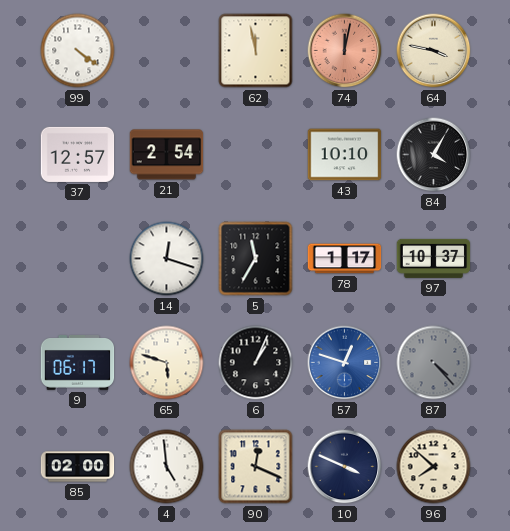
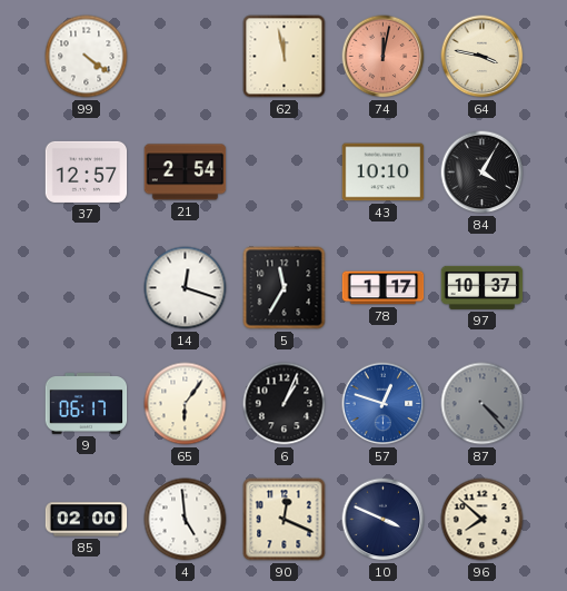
65: 5:48 -> 6:06
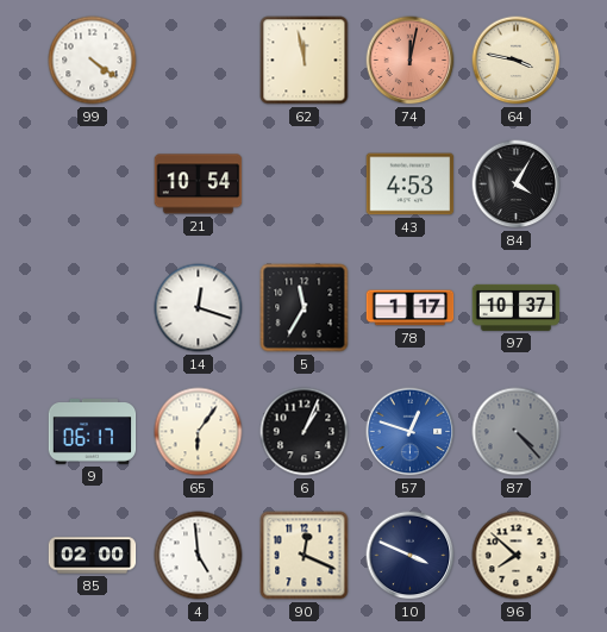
37: 12:57 -> none
21: 2:54 -> 10:54
43: 10:10 -> 4:53
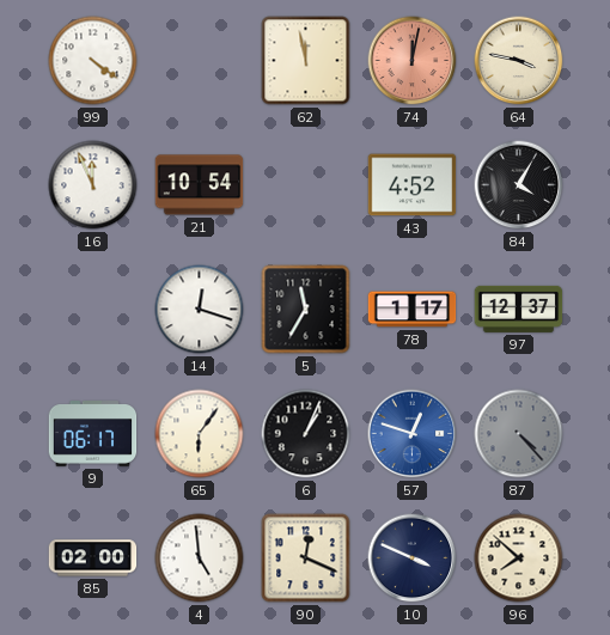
16: none -> 11:56
43: 4:53 -> 4:52
97: 10:37 -> 12:37
